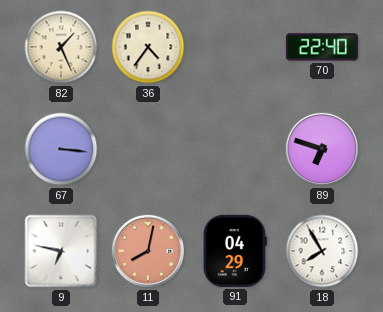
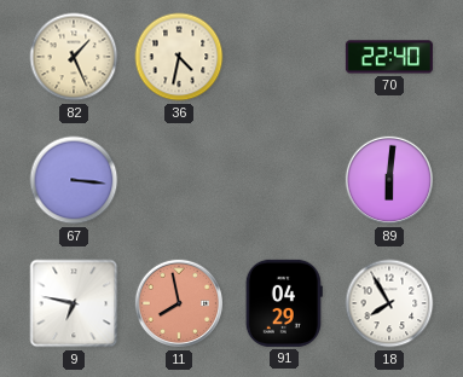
36: 4:36 -> 4:32
89: 6:48 -> 6:01
11: 8:02 -> 7:58
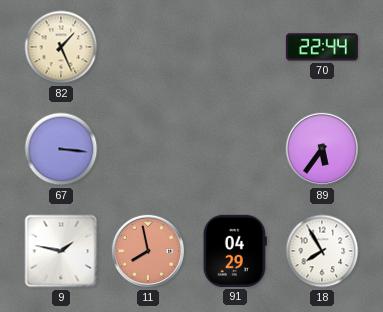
36: 4:32 -> none
70: 22:40 -> 22:44
89: 6:01 -> 5:36
9: 6:47 -> 1:47
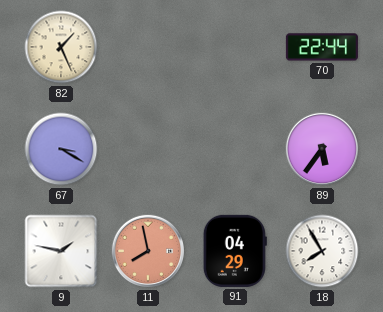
67: 3:16 -> 3:20
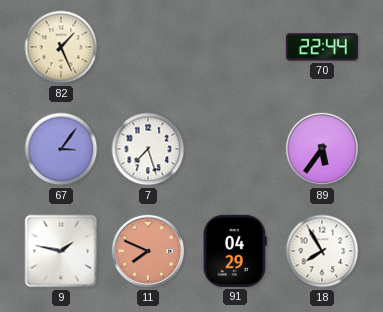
67: 3:20 -> 3:06
7: none -> 7:27
11: 7:58 -> 7:49
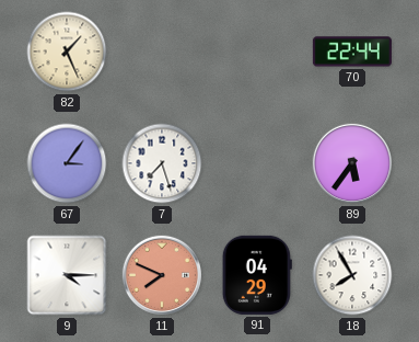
9: 1:47 -> 4:15
